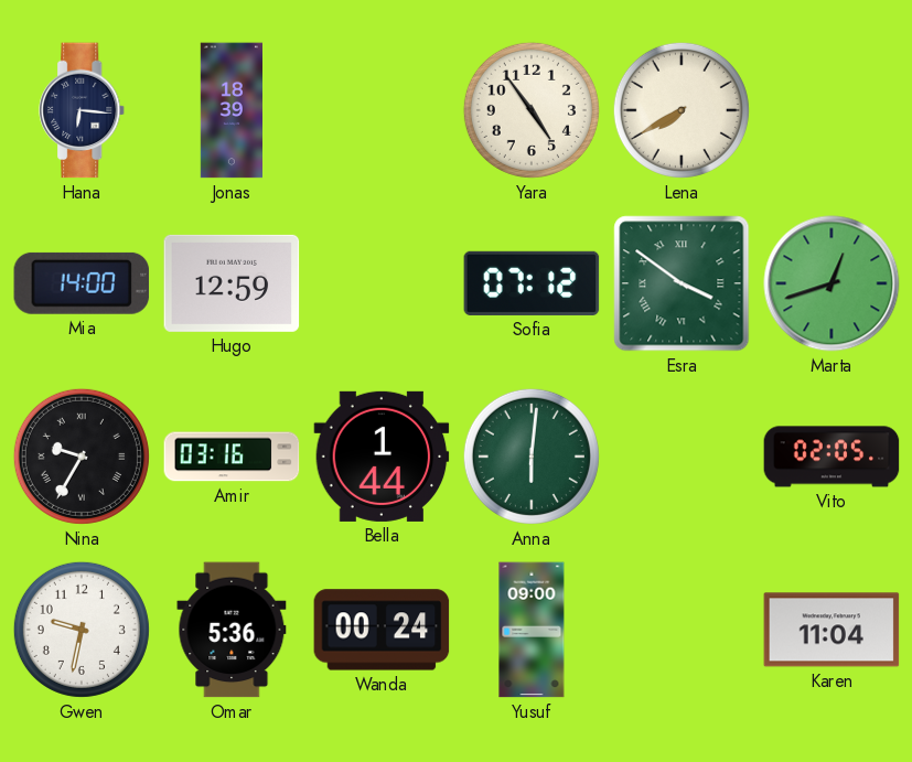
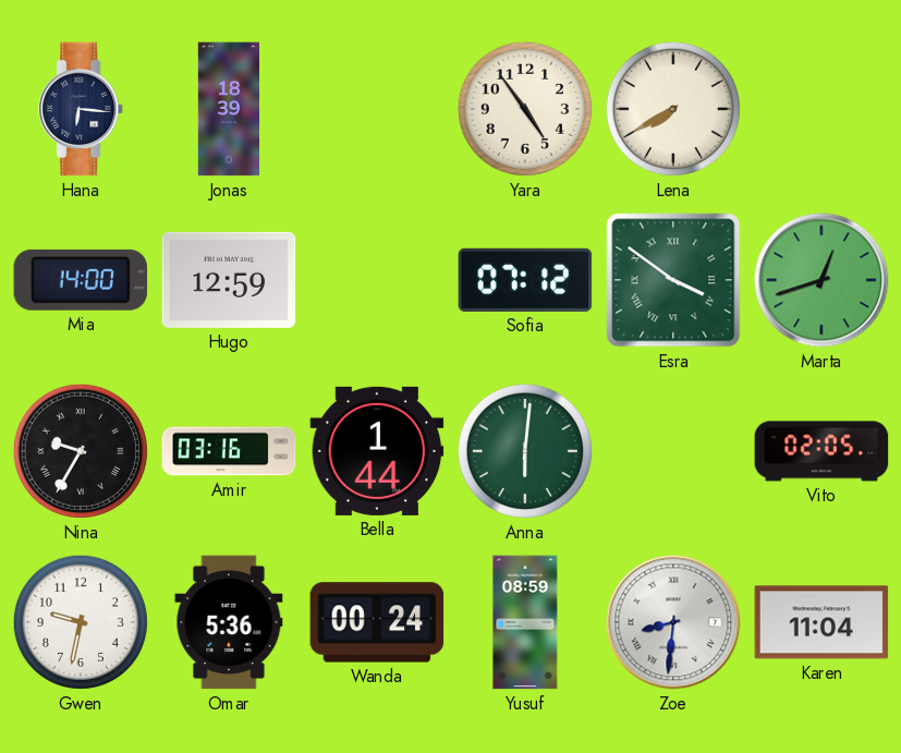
Yusuf: 09:00 -> 08:59
Zoe: none -> 8:31
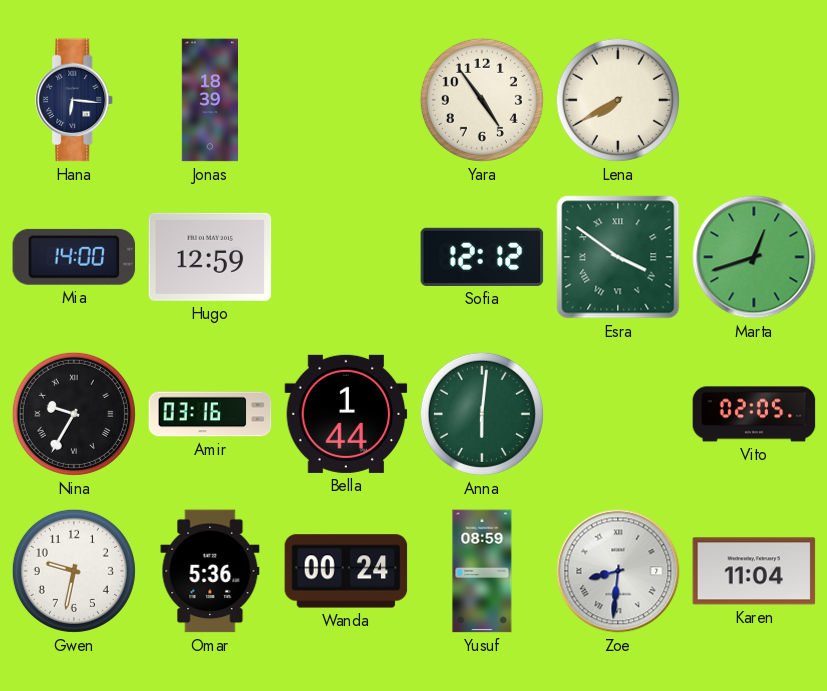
Sofia: 07:12 -> 12:12
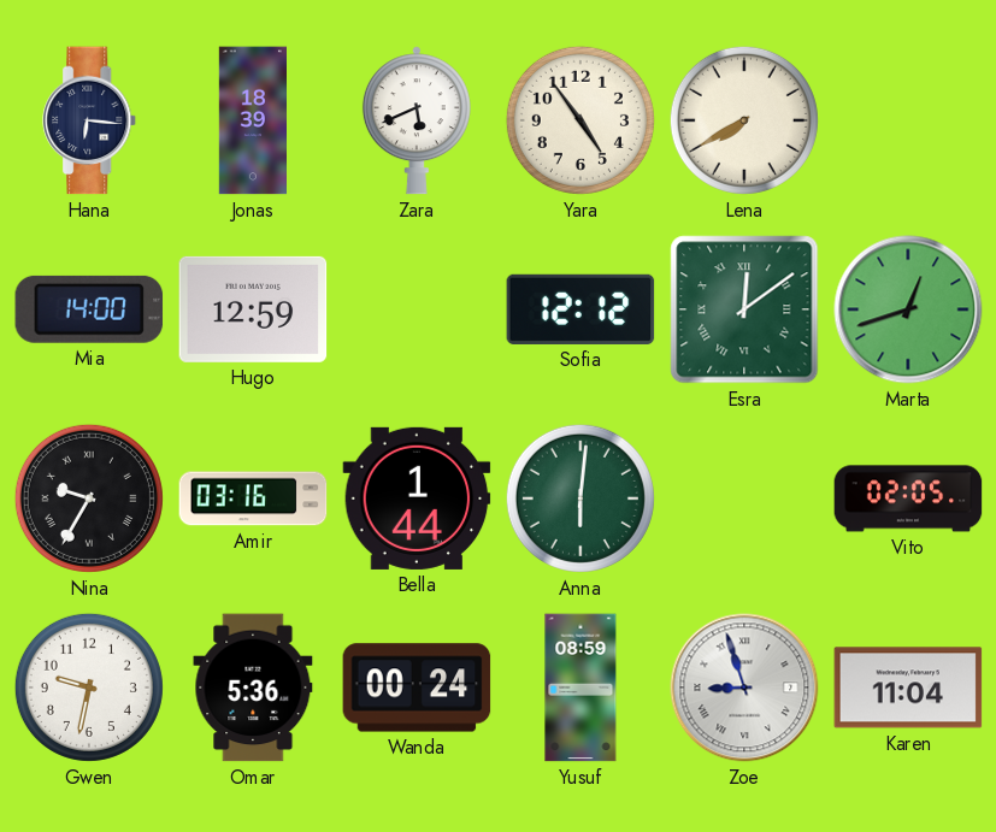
Zara: none -> 5:41
Esra: 3:51 -> 12:09
Zoe: 8:31 -> 8:57
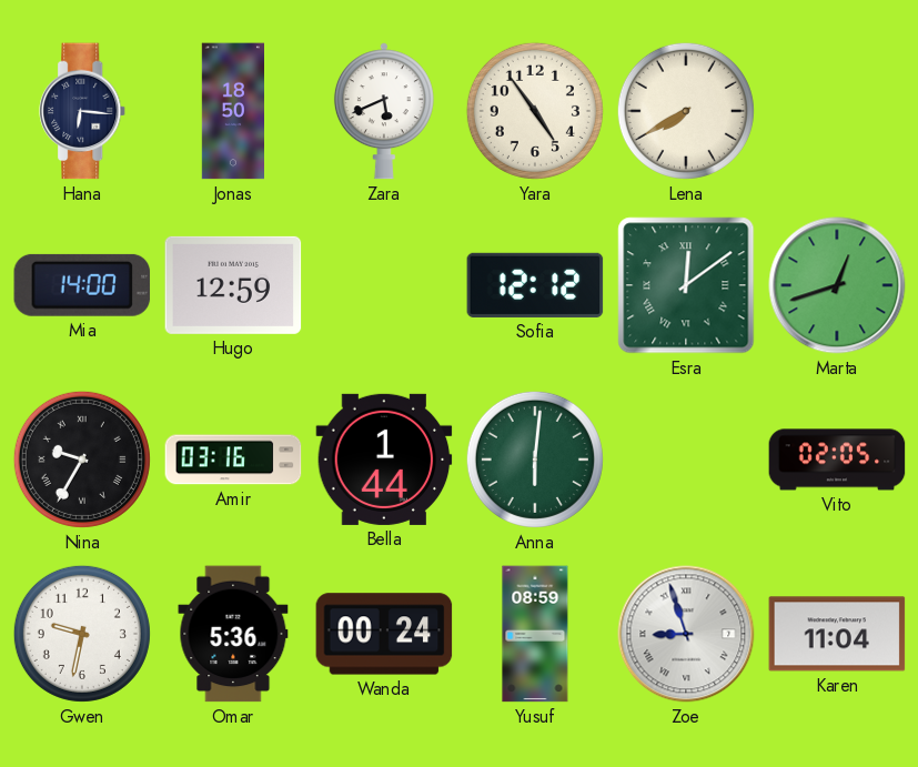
Jonas: 18:39 -> 18:50
